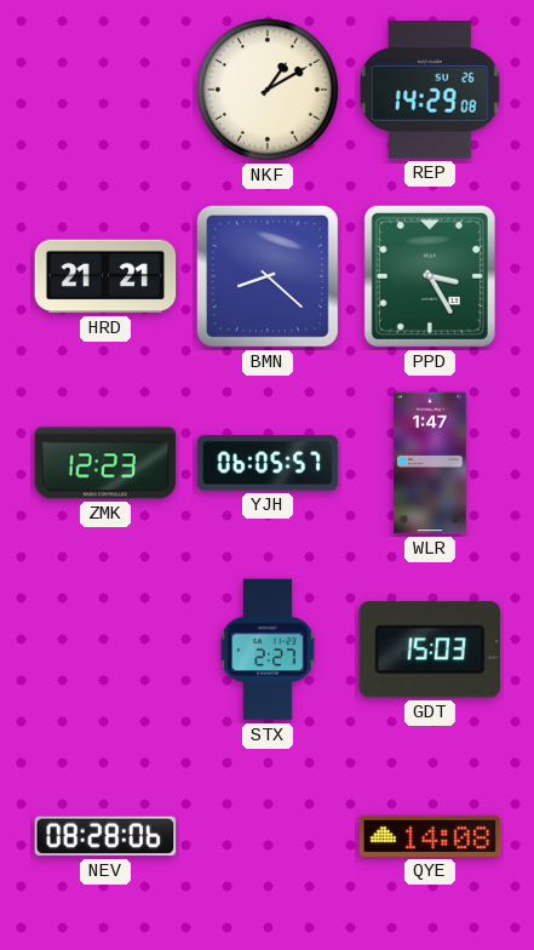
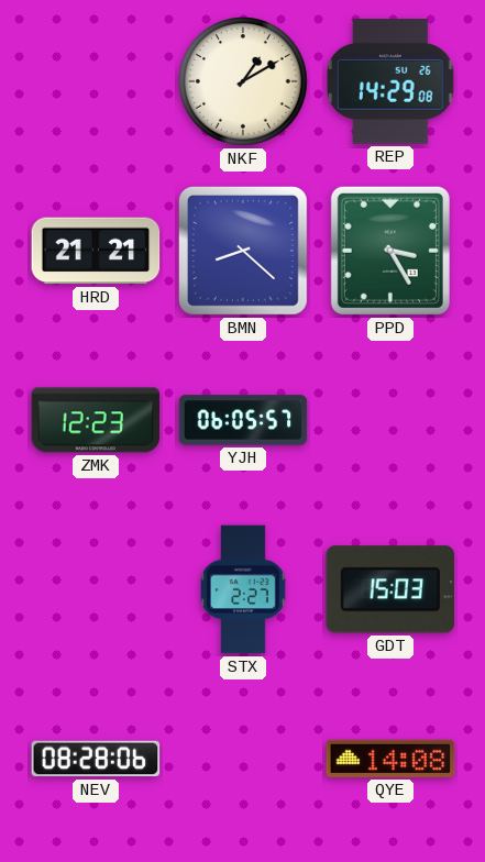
WLR: 1:47 -> none
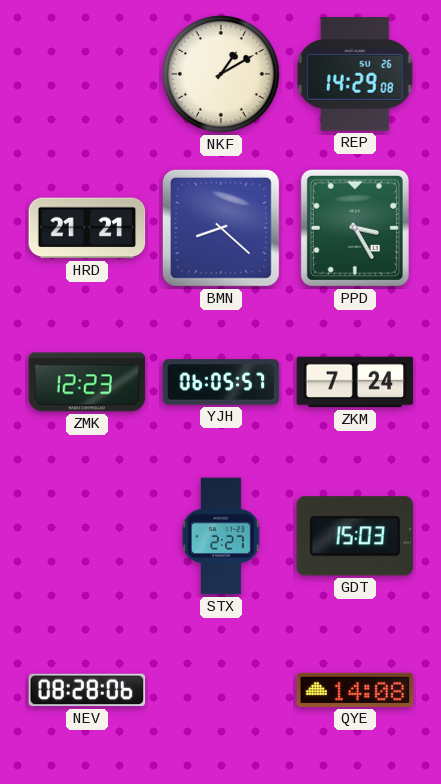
ZKM: none -> 7:24
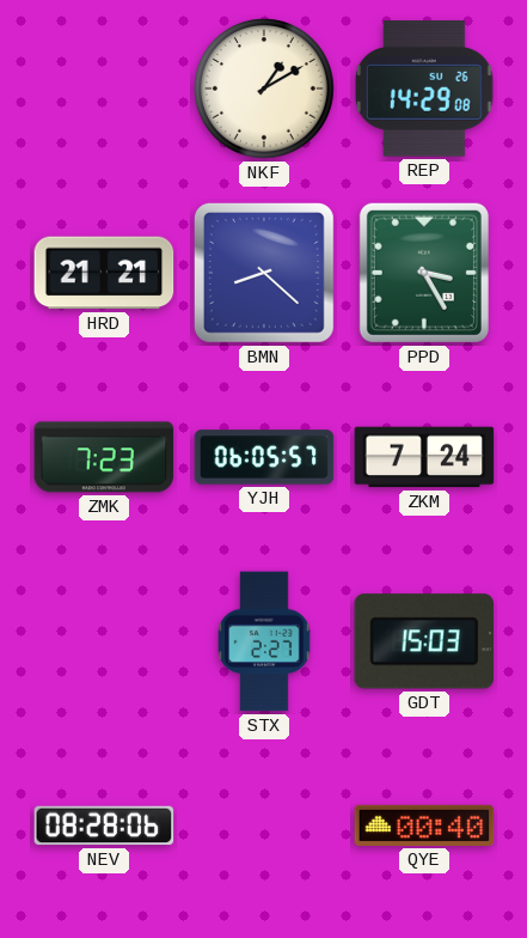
ZMK: 12:23 -> 7:23
QYE: 14:08 -> 00:40
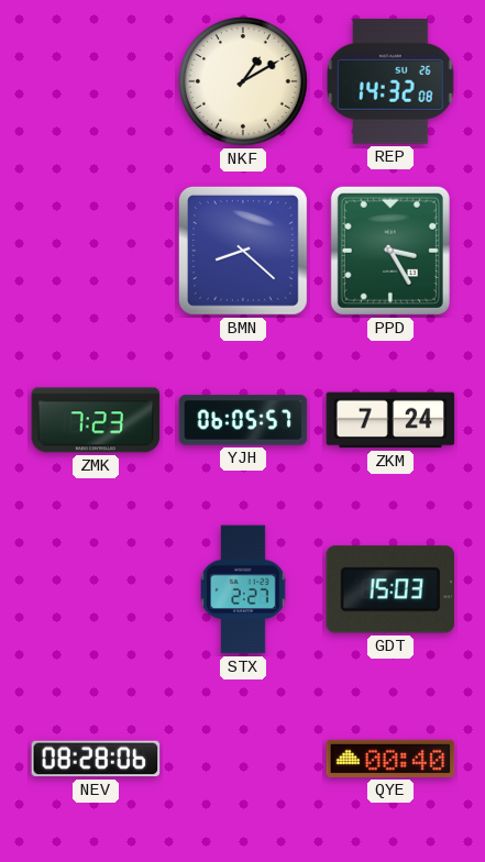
REP: 14:29 -> 14:32
HRD: 21:21 -> none
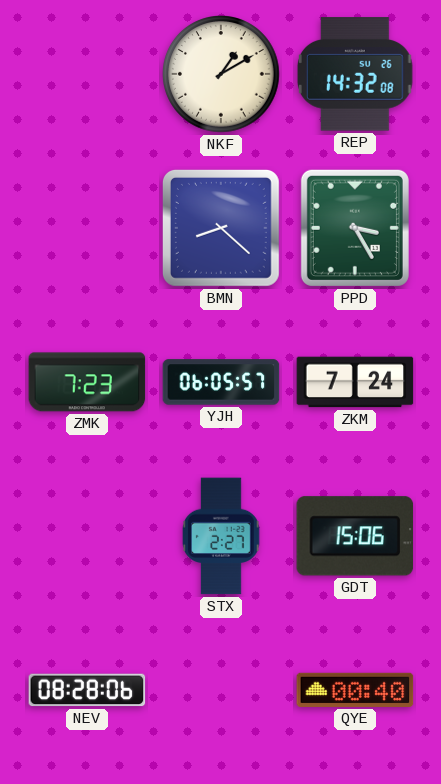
GDT: 15:03 -> 15:06
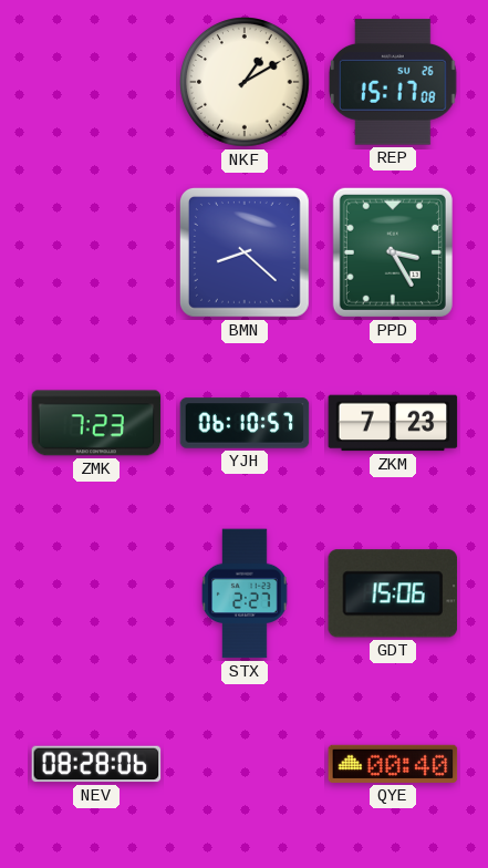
REP: 14:32 -> 15:17
YJH: 06:05 -> 06:10
ZKM: 7:24 -> 7:23
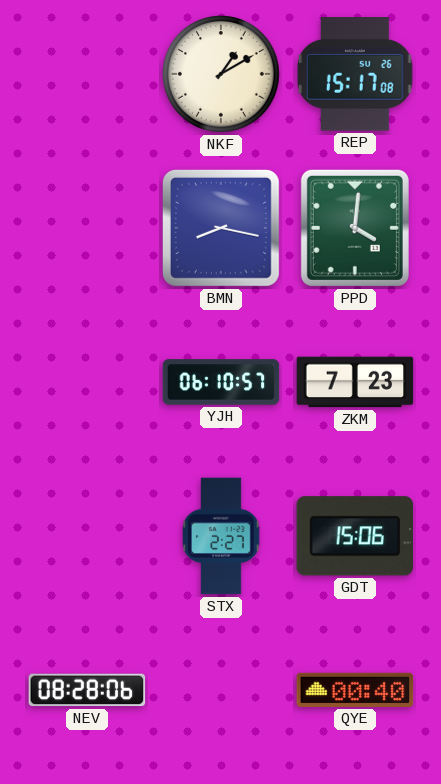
BMN: 8:22 -> 8:17
PPD: 3:25 -> 4:01
ZMK: 7:23 -> none
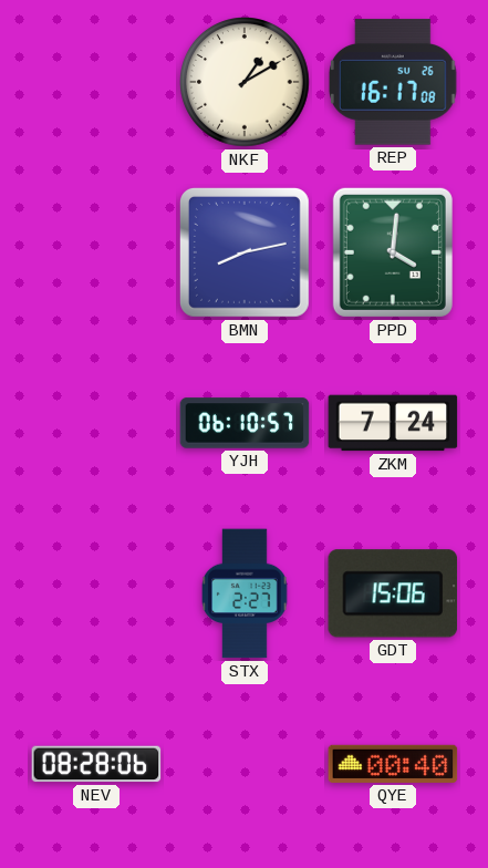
REP: 15:17 -> 16:17
BMN: 8:17 -> 8:13
ZKM: 7:23 -> 7:24
